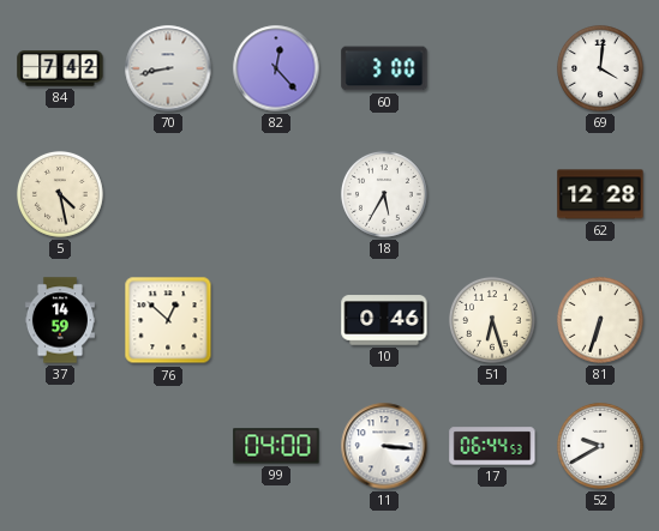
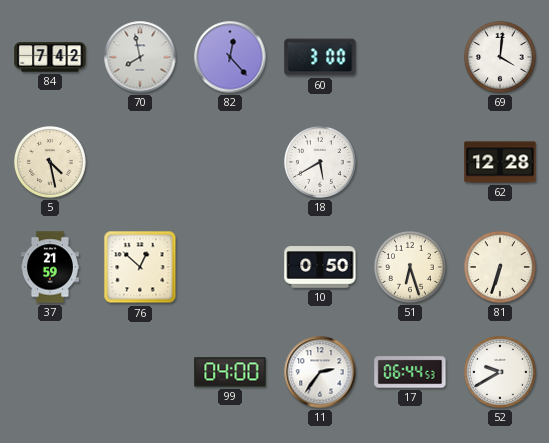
70: 8:43 -> 7:58
18: 5:35 -> 5:40
37: 14:59 -> 21:59
10: 0:46 -> 0:50
11: 3:16 -> 2:36
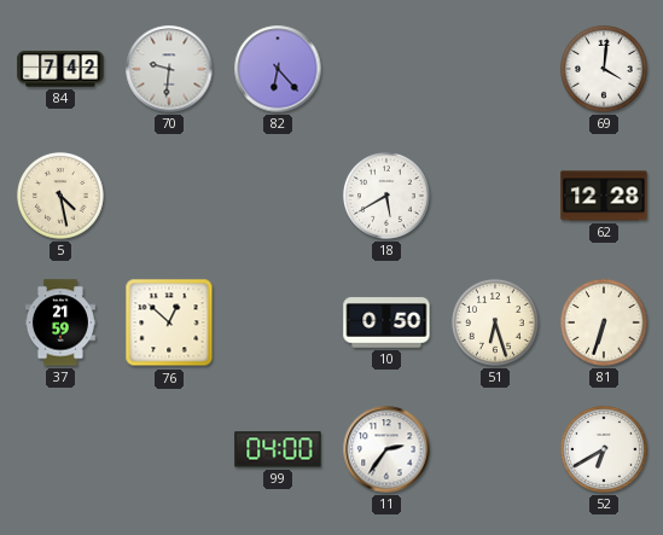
70: 7:58 -> 9:31
82: 12:23 -> 6:23
60: 3:00 -> none
17: 06:44 -> none
52: 9:40 -> 6:40
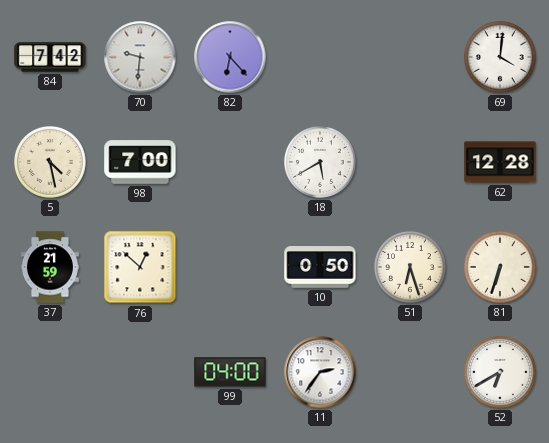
98: none -> 7:00
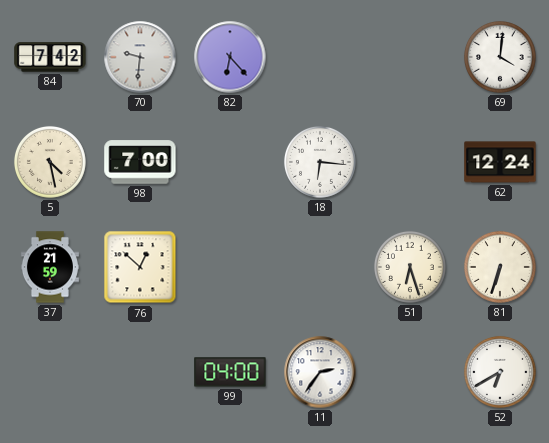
18: 5:40 -> 6:16
62: 12:28 -> 12:24
10: 0:50 -> none
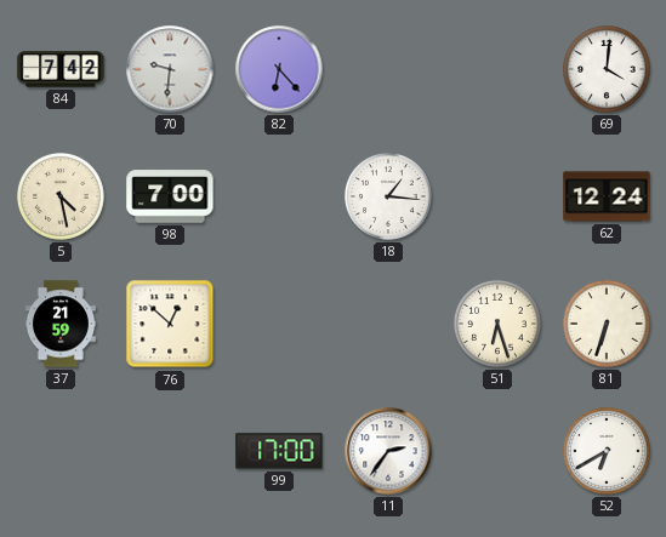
18: 6:16 -> 1:16
99: 04:00 -> 17:00
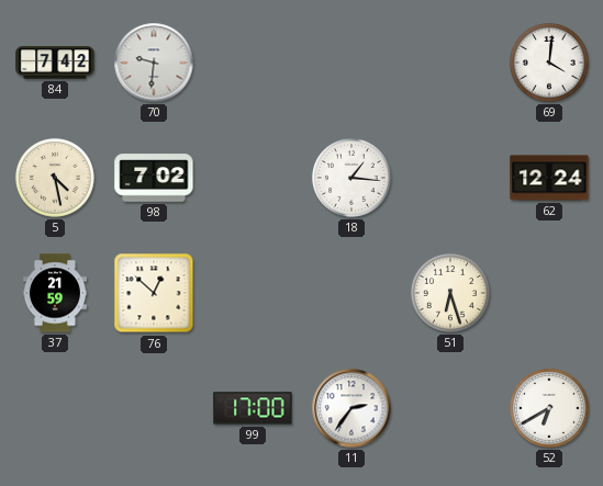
82: 6:23 -> none
98: 7:00 -> 7:02
81: 6:33 -> none
